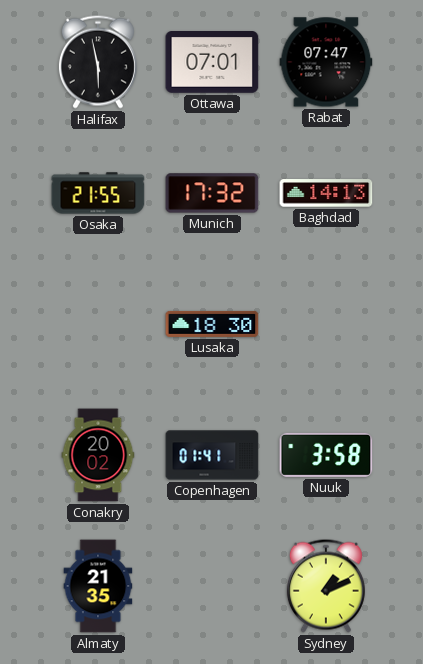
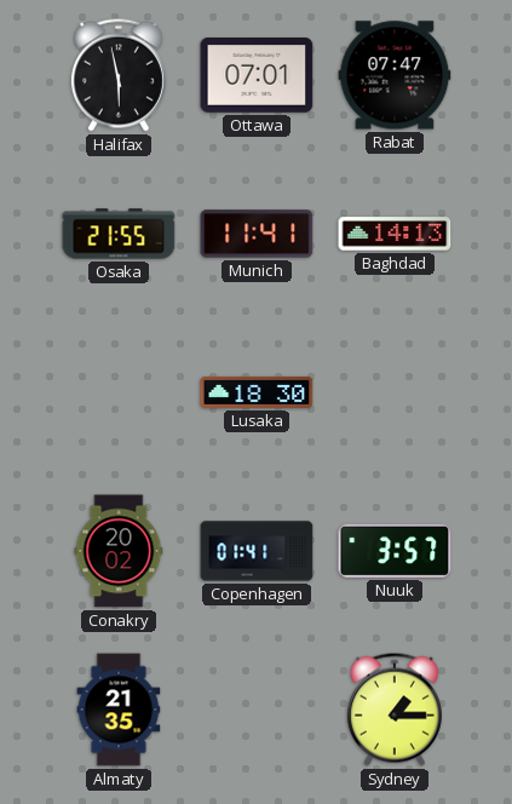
Munich: 17:32 -> 11:41
Nuuk: 3:58 -> 3:57
Sydney: 1:11 -> 1:15
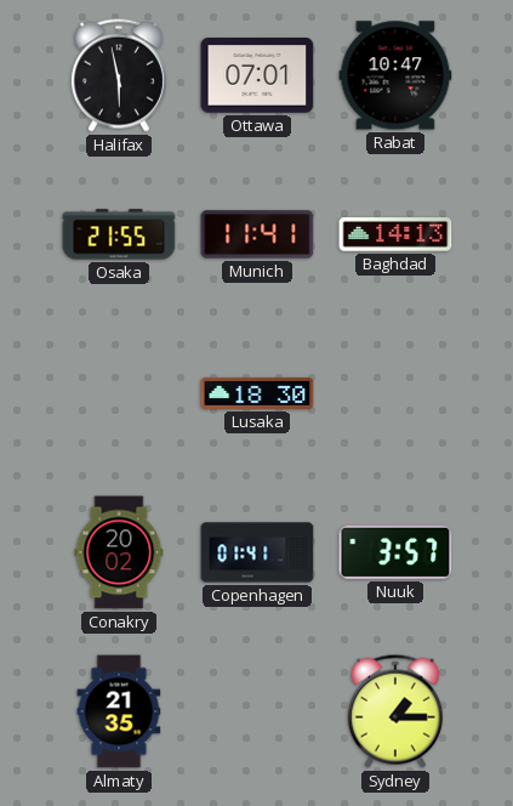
Rabat: 07:47 -> 10:47
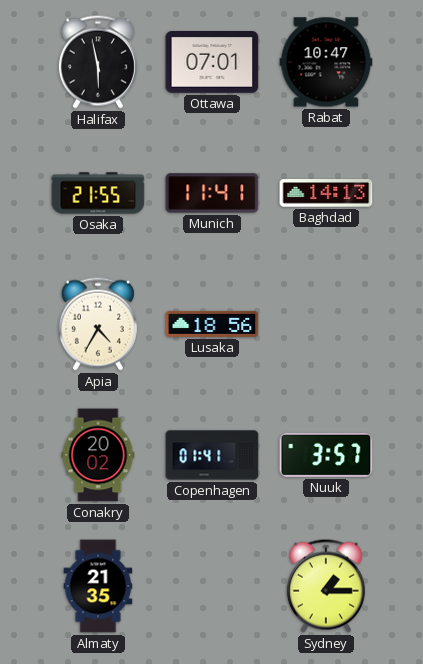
Apia: none -> 4:35
Lusaka: 18:30 -> 18:56
